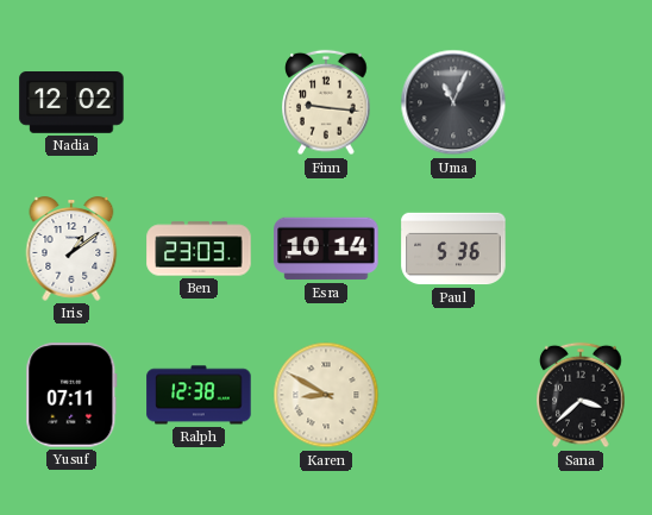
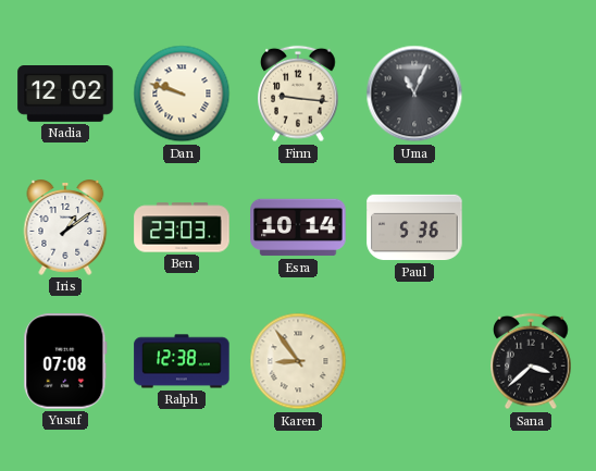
Dan: none -> 9:48
Yusuf: 07:11 -> 07:08
Karen: 8:50 -> 8:54
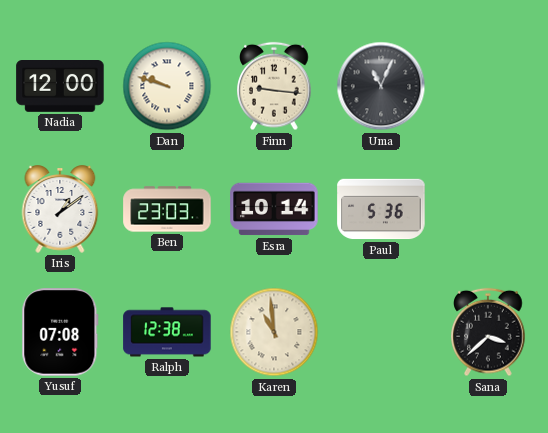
Nadia: 12:02 -> 12:00
Karen: 8:54 -> 10:59
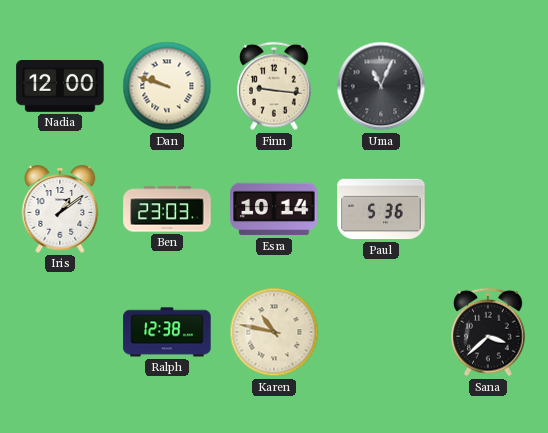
Yusuf: 07:08 -> none
Karen: 10:59 -> 10:47
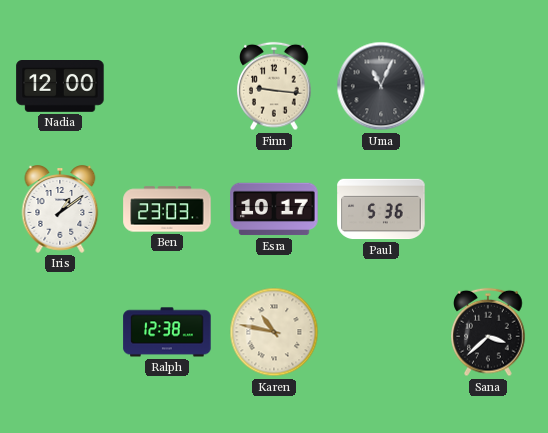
Dan: 9:48 -> none
Esra: 10:14 -> 10:17
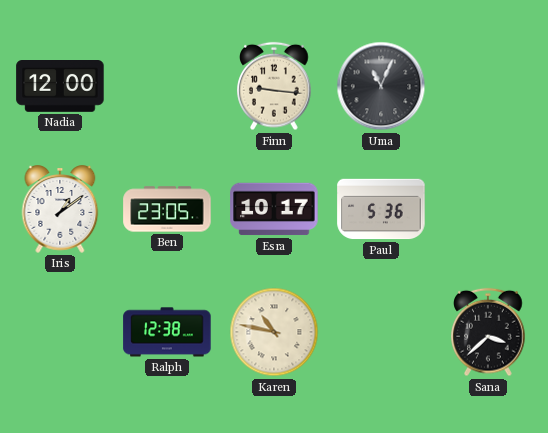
Ben: 23:03 -> 23:05
